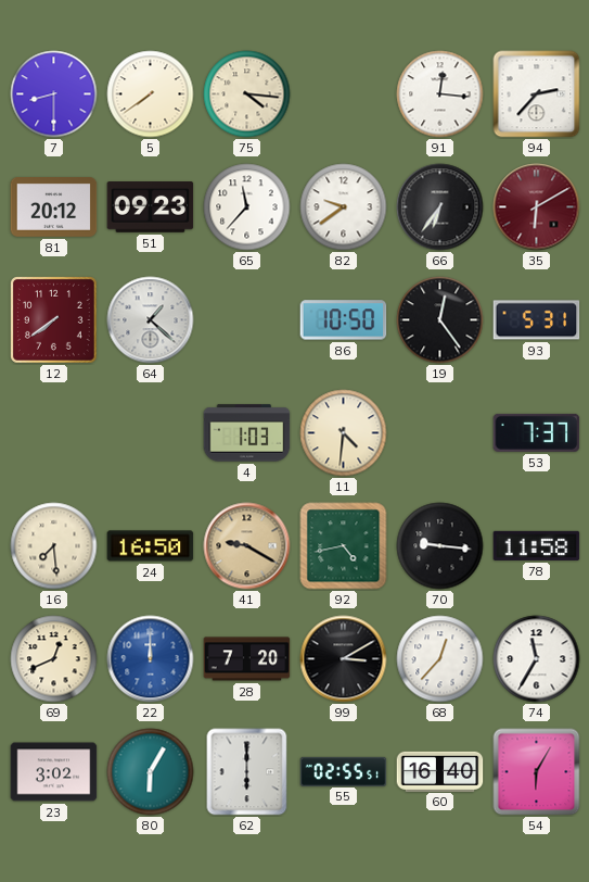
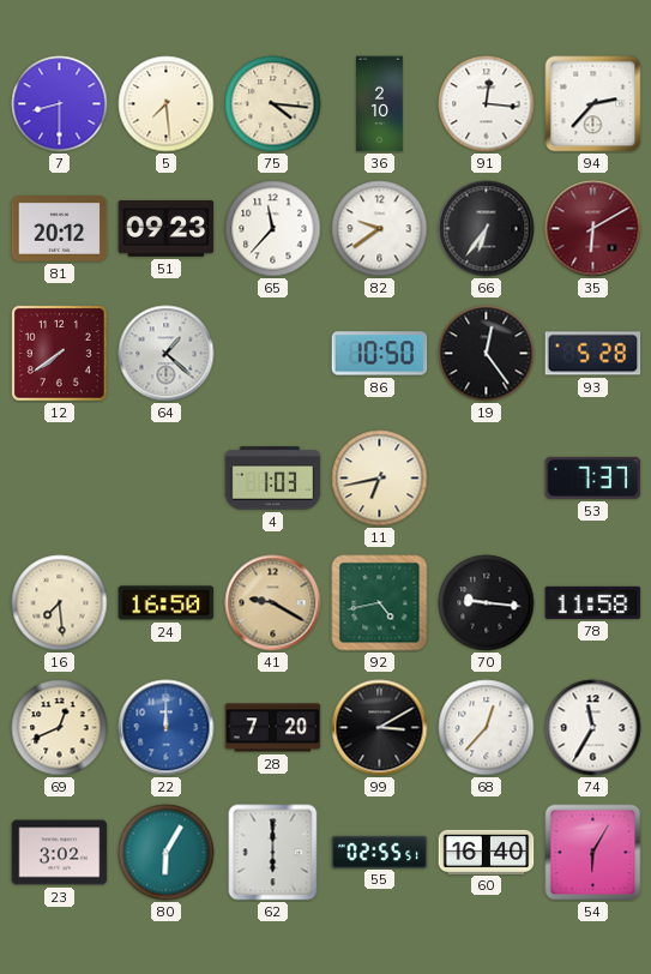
5: 7:39 -> 7:29
36: none -> 2:10
93: 5:31 -> 5:28
11: 4:31 -> 6:43
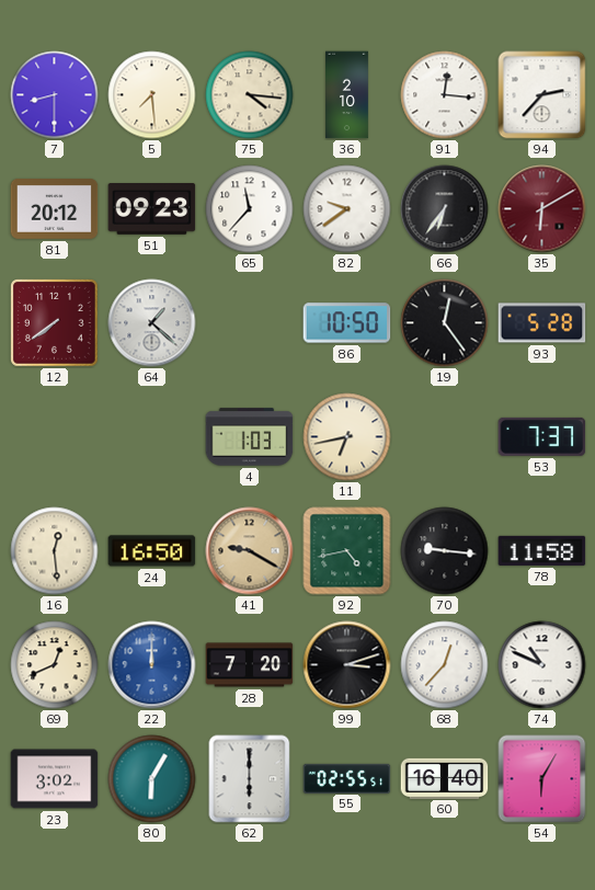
16: 7:29 -> 12:29
99: 3:10 -> 3:12
74: 11:35 -> 10:49
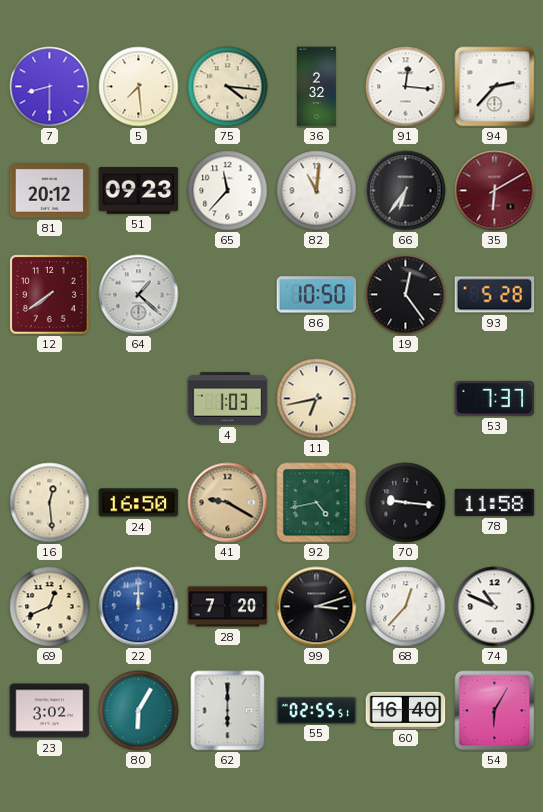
36: 2:10 -> 2:32
82: 9:39 -> 11:01
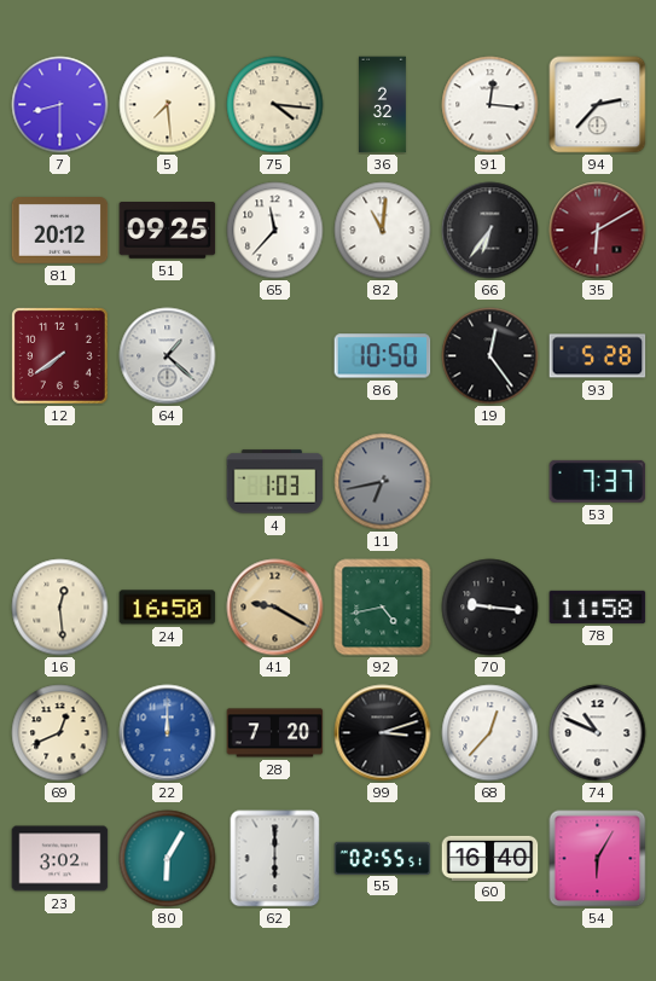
51: 09:23 -> 09:25
11 dial: cream -> grey
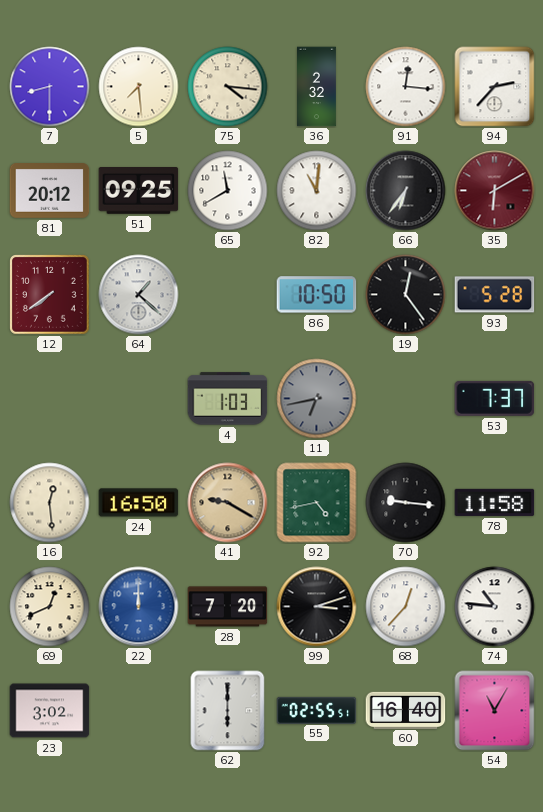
65: 11:37 -> 11:40
74: 10:49 -> 10:46
80: 6:05 -> none
54: 6:05 -> 11:05
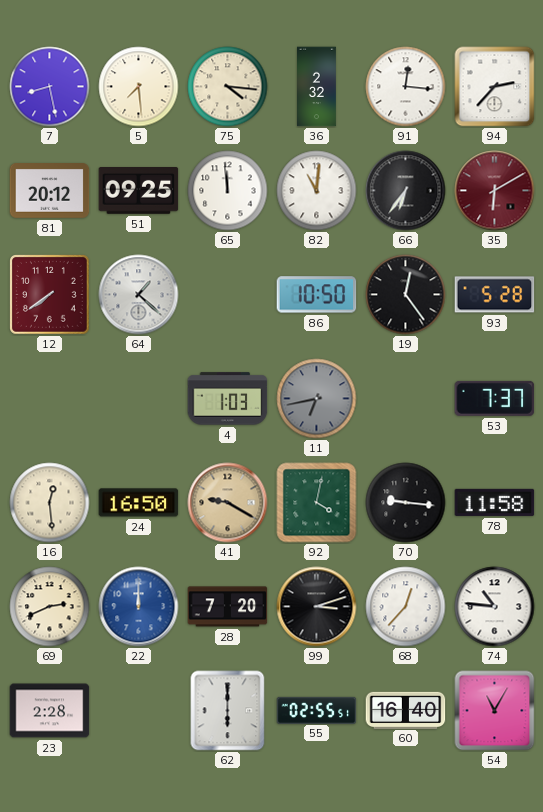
7: 8:30 -> 8:28
65: 11:40 -> 11:59
92: 4:43 -> 4:02
69: 12:41 -> 2:41
23: 3:02 -> 2:28
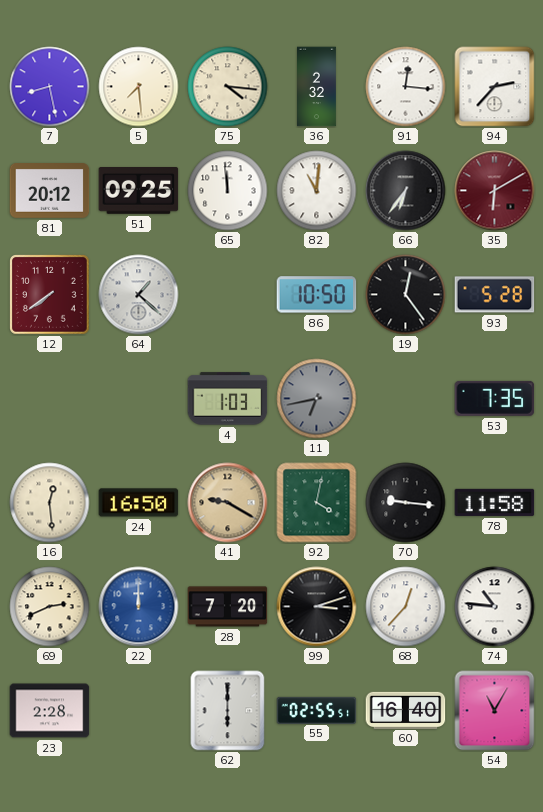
53: 7:37 -> 7:35
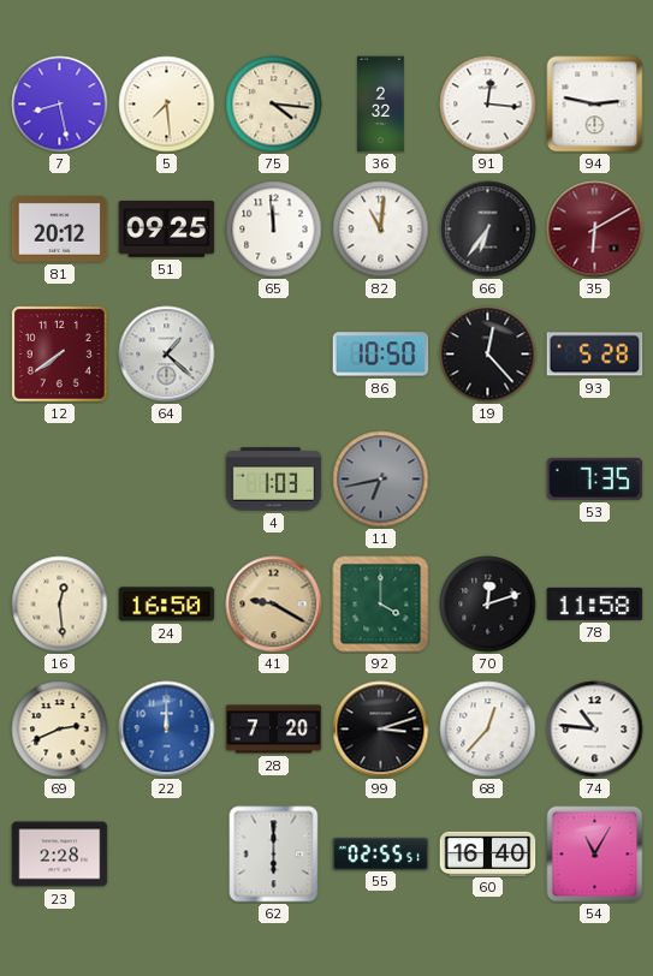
94: 2:37 -> 2:47
19: 12:24 -> 12:23
92: 4:02 -> 4:00
70: 9:16 -> 12:12
